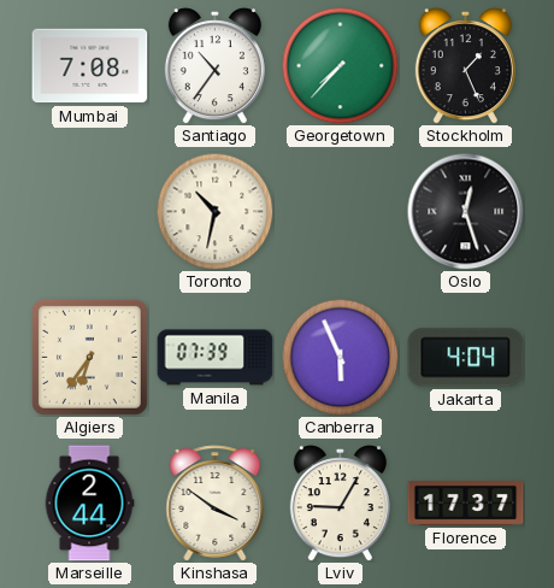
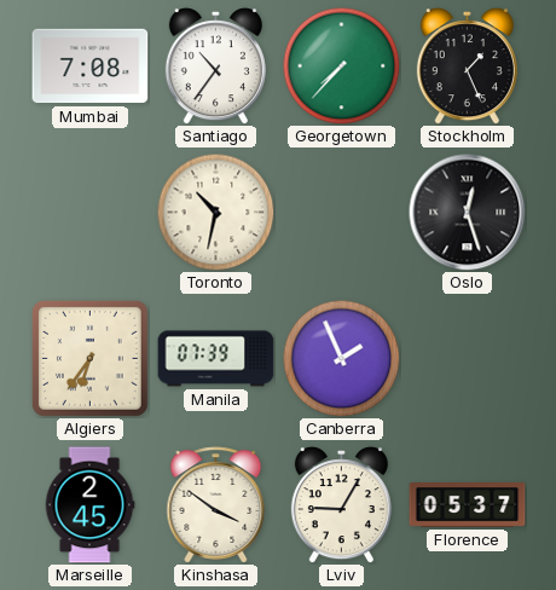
Canberra: 5:56 -> 1:56
Jakarta: 4:04 -> none
Marseille: 2:44 -> 2:45
Florence: 17:37 -> 05:37
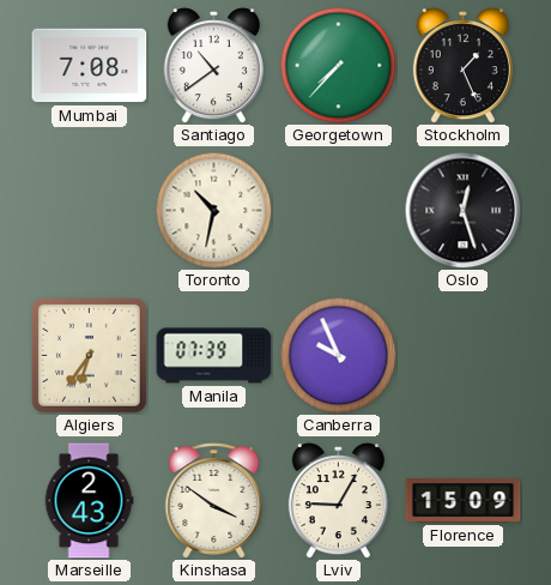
Santiago: 10:36 -> 10:39
Canberra: 1:56 -> 9:56
Marseille: 2:45 -> 2:43
Florence: 05:37 -> 15:09
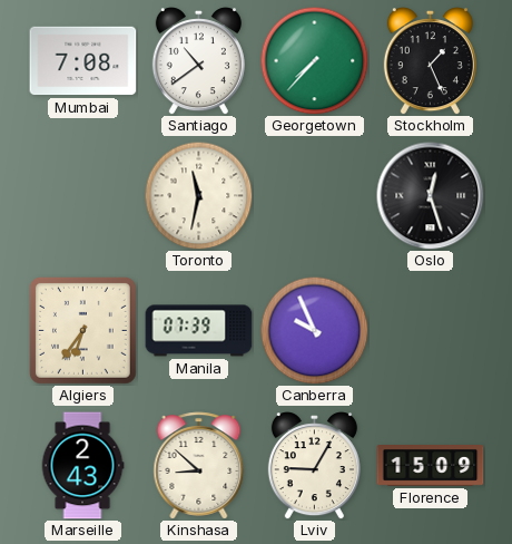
Toronto: 10:32 -> 11:32
Kinshasa: 3:51 -> 8:52
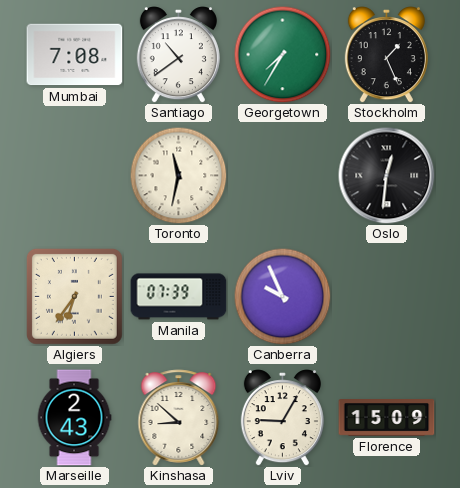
Georgetown: 7:37 -> 7:35
Oslo: 12:27 -> 12:31
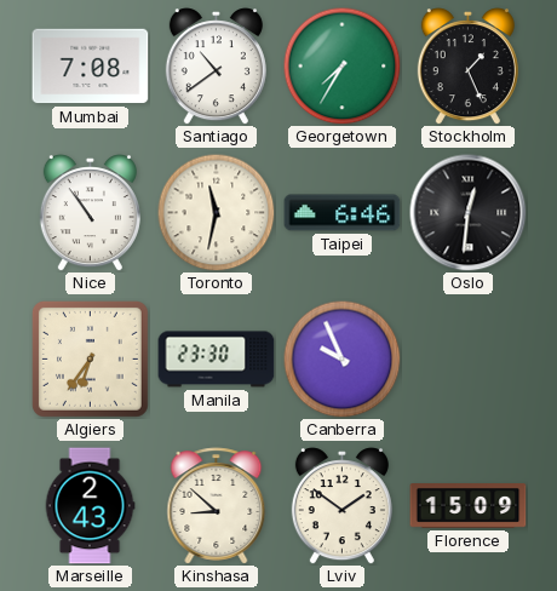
Nice: none -> 10:54
Taipei: none -> 6:46
Manila: 07:39 -> 23:30
Lviv: 9:05 -> 1:51
